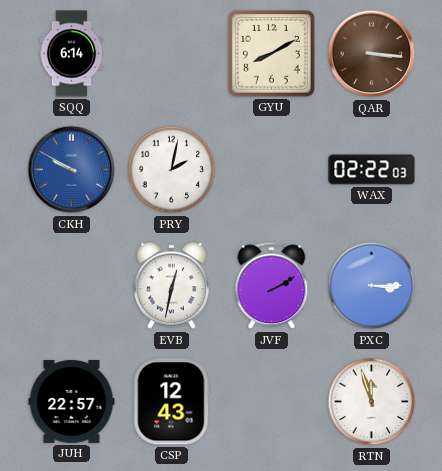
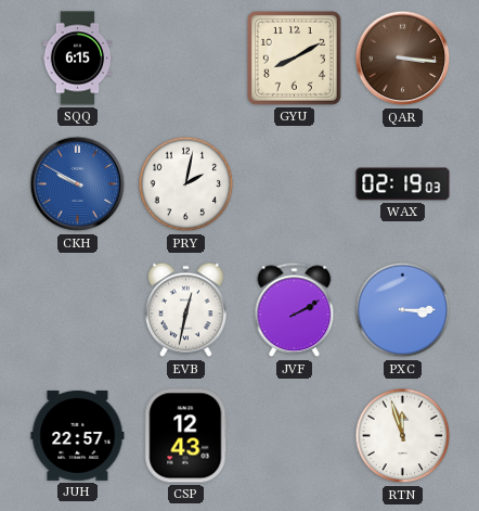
SQQ: 6:14 -> 6:15
WAX: 02:22 -> 02:19
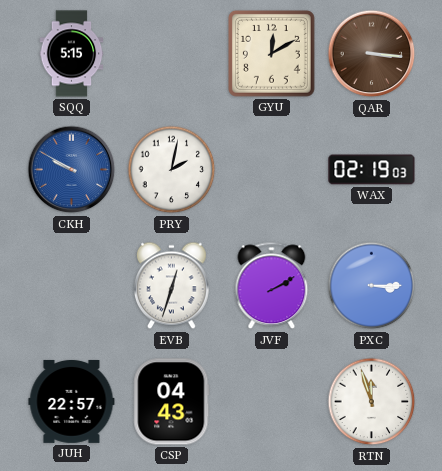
SQQ: 6:15 -> 5:15
GYU: 8:10 -> 12:10
EVB: 12:32 -> 12:33
CSP: 12:43 -> 04:43
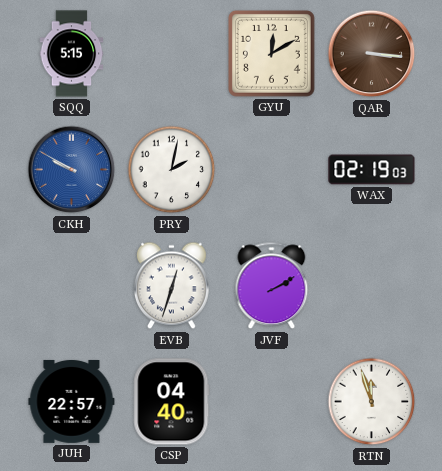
PXC: 3:15 -> none
CSP: 04:43 -> 04:40
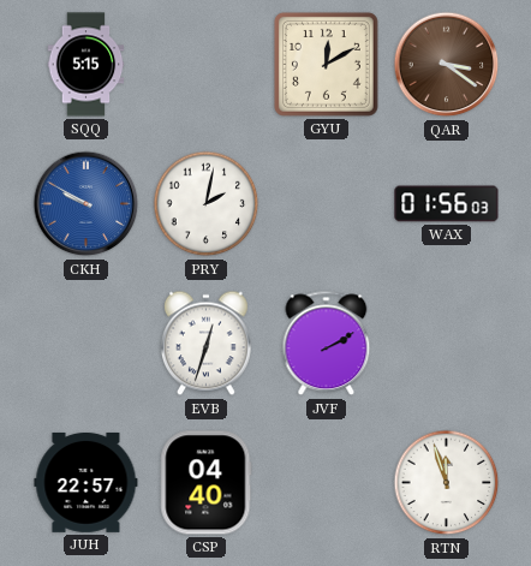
QAR: 3:16 -> 3:21
WAX: 02:19 -> 01:56
